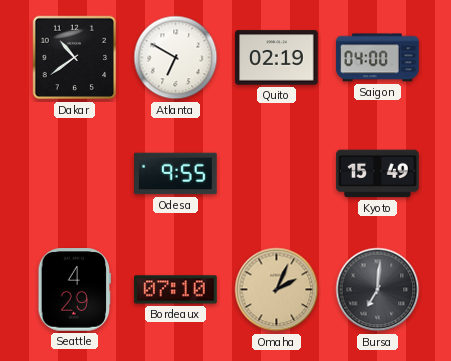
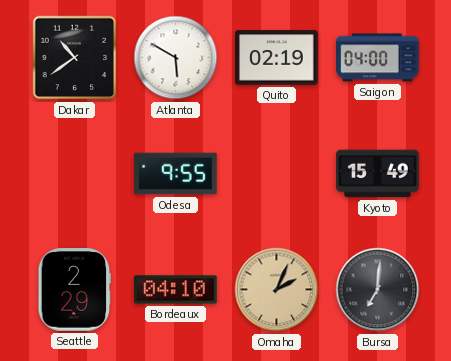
Atlanta: 6:50 -> 5:50
Seattle: 4:29 -> 2:29
Bordeaux: 07:10 -> 04:10
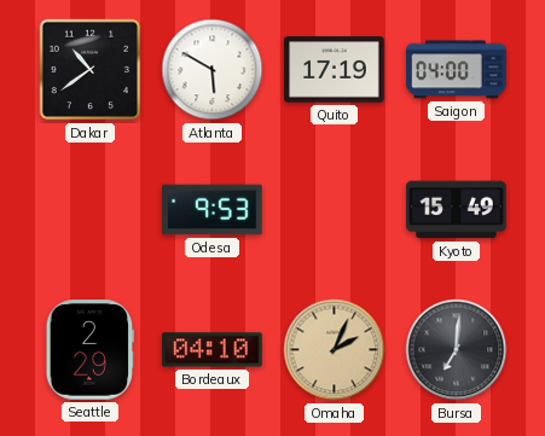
Quito: 02:19 -> 17:19
Odesa: 9:55 -> 9:53
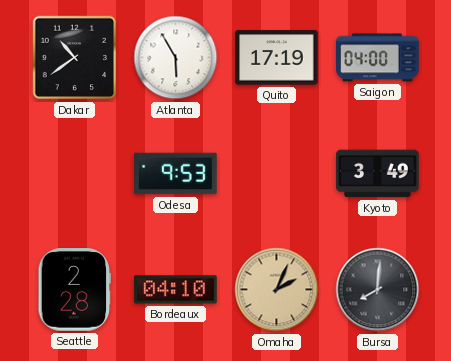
Atlanta: 5:50 -> 5:55
Kyoto: 15:49 -> 3:49
Seattle: 2:29 -> 2:28
Bursa: 7:01 -> 8:01
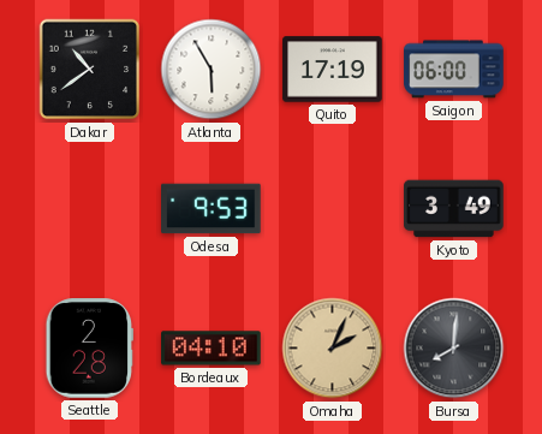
Saigon: 04:00 -> 06:00
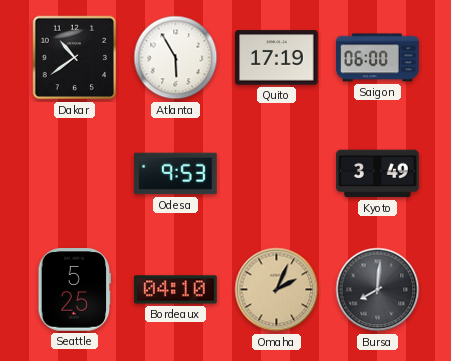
Seattle: 2:28 -> 5:25
